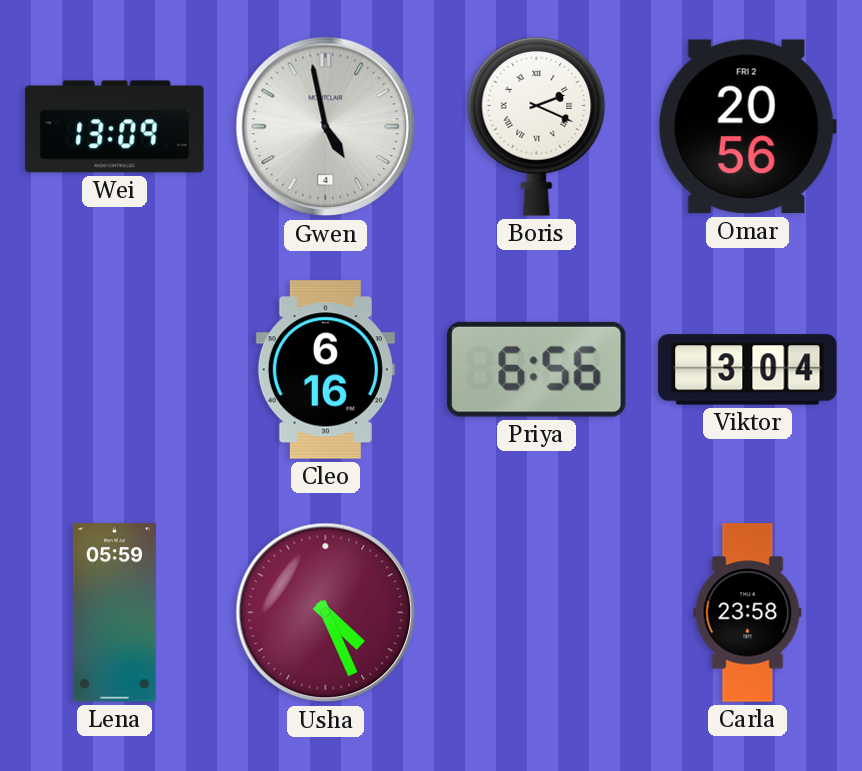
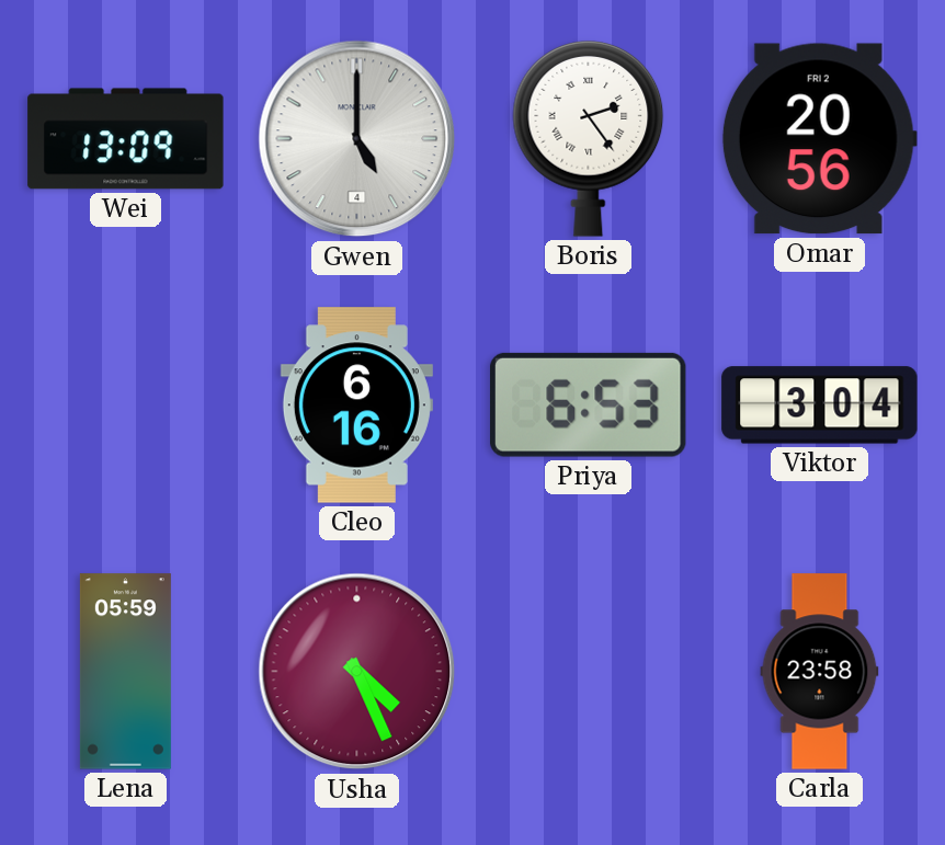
Gwen: 4:58 -> 5:00
Boris: 2:19 -> 2:24
Priya: 6:56 -> 6:53
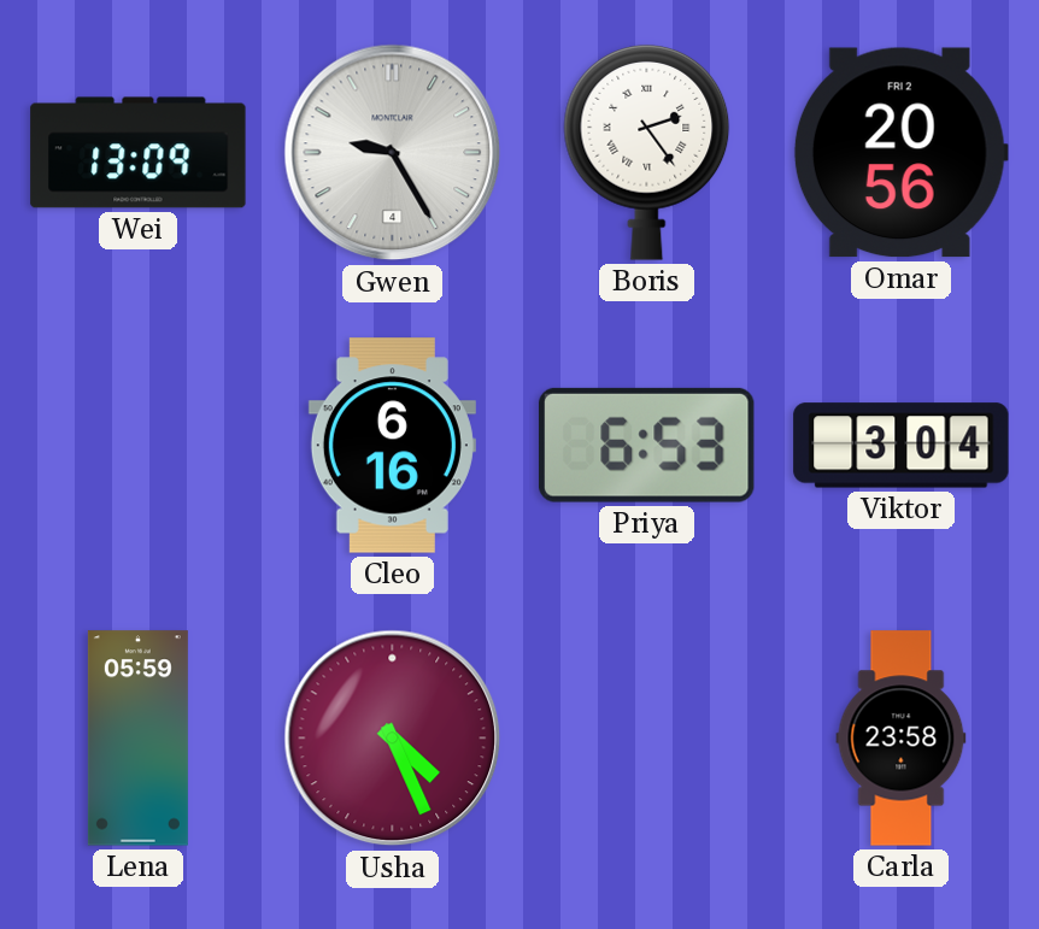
Gwen: 5:00 -> 9:25
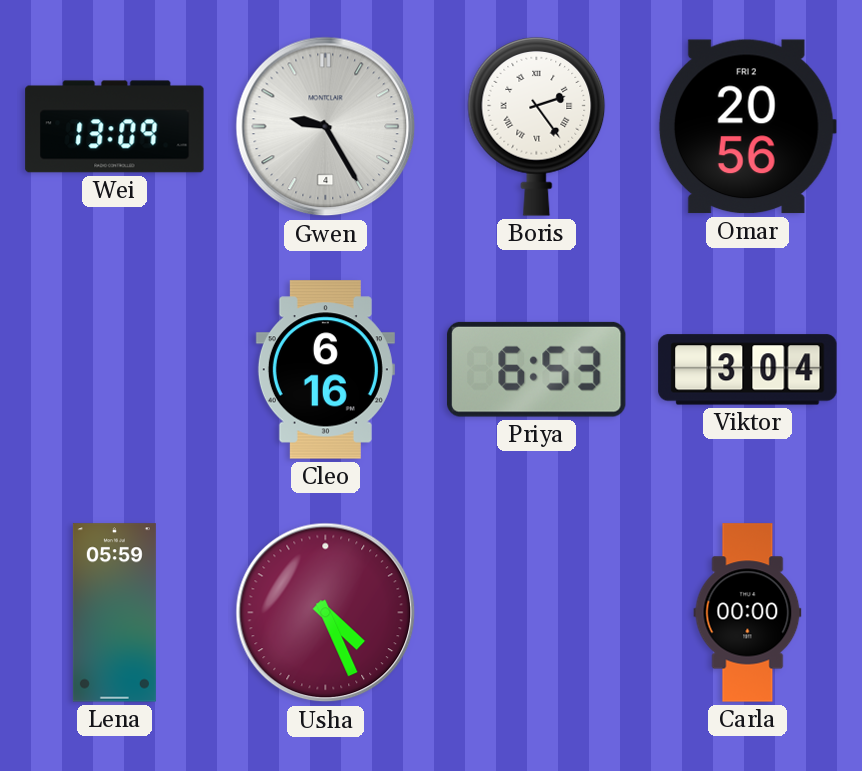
Carla: 23:58 -> 00:00
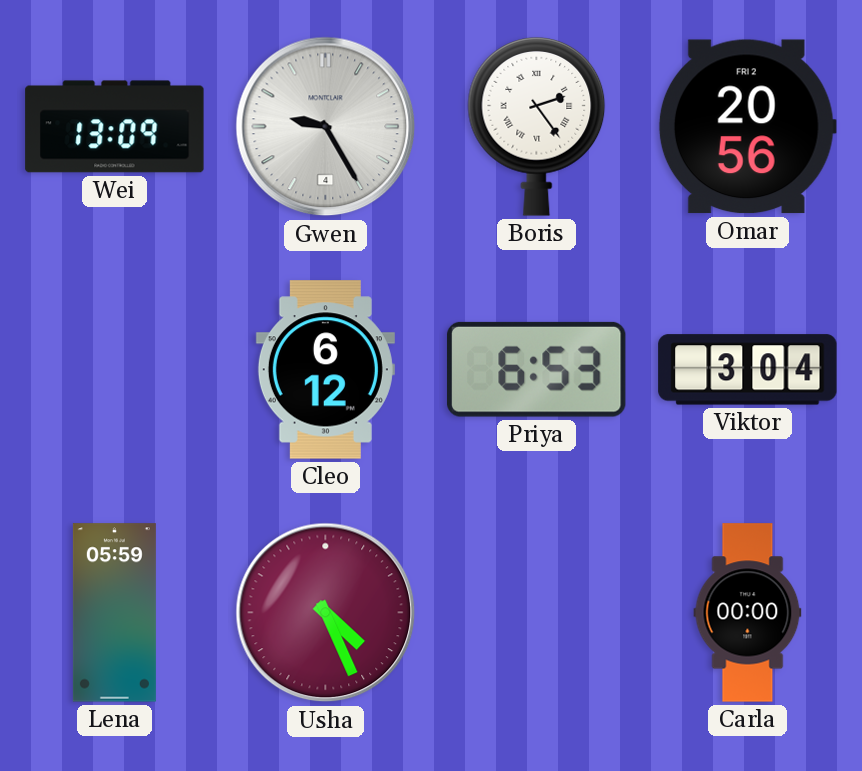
Cleo: 6:16 -> 6:12
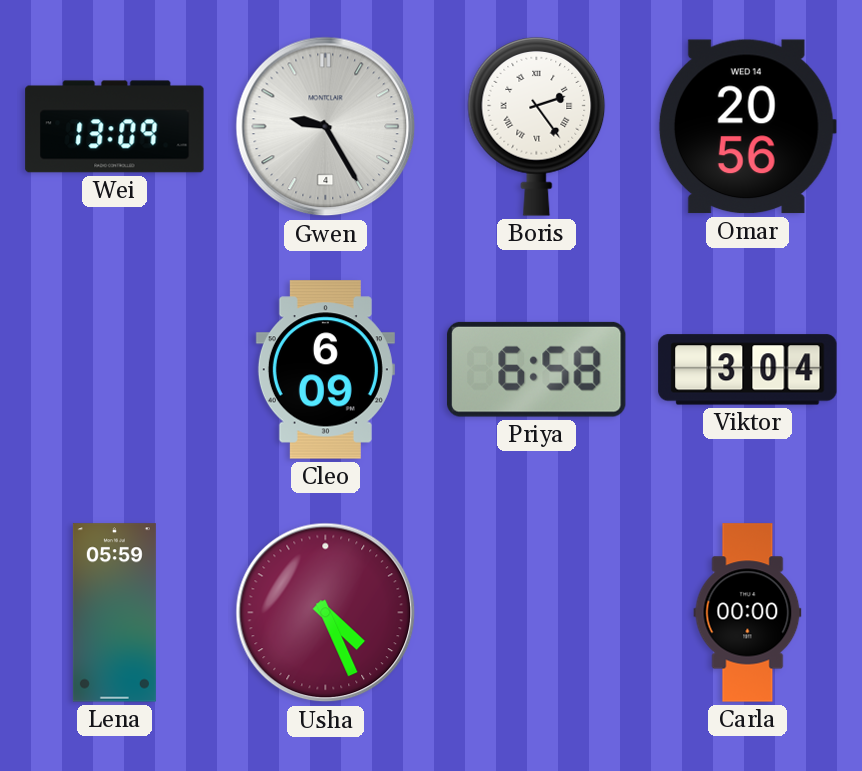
Omar date: FRI 2 -> WED 14
Cleo: 6:12 -> 6:09
Priya: 6:53 -> 6:58
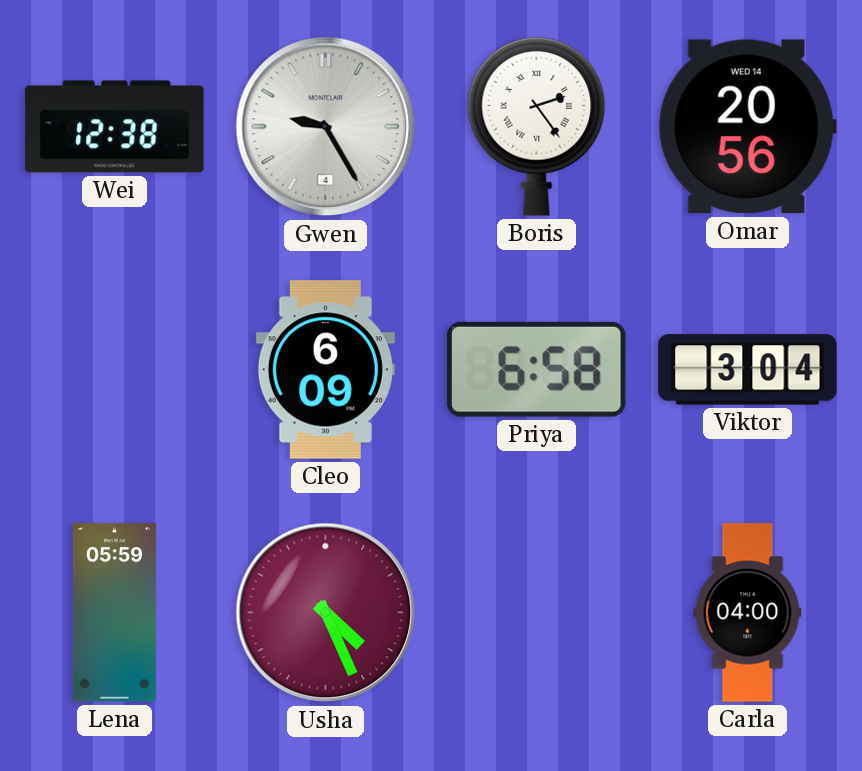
Wei: 13:09 -> 12:38
Carla: 00:00 -> 04:00
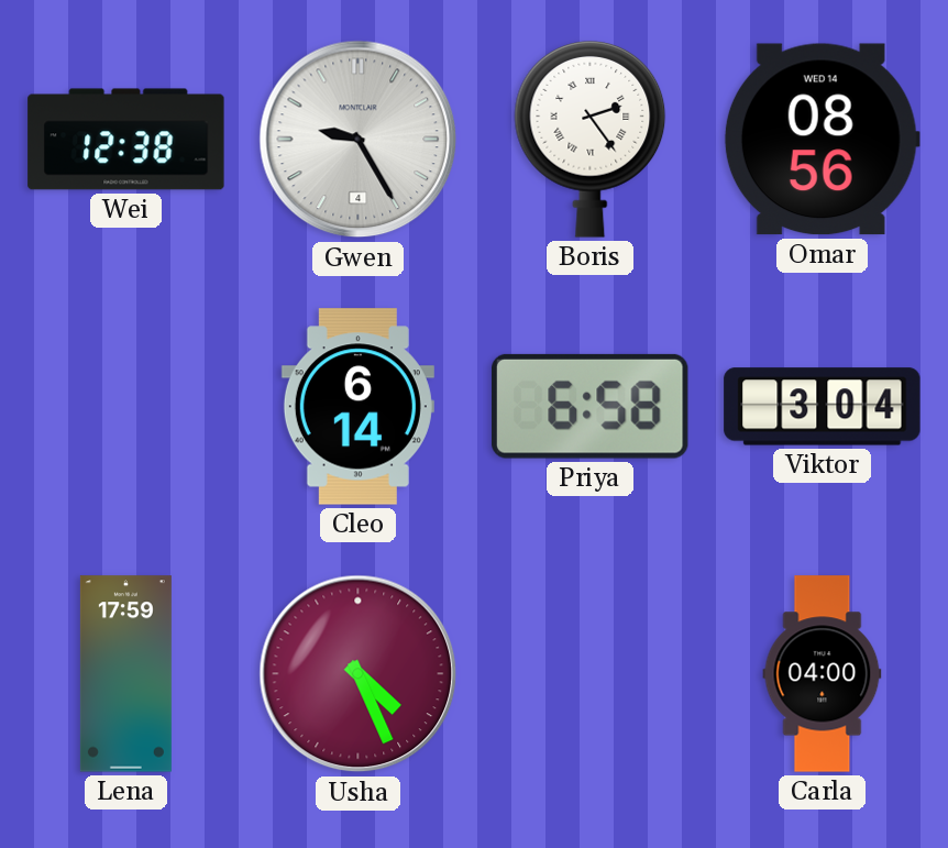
Omar: 20:56 -> 08:56
Cleo: 6:09 -> 6:14
Lena: 05:59 -> 17:59
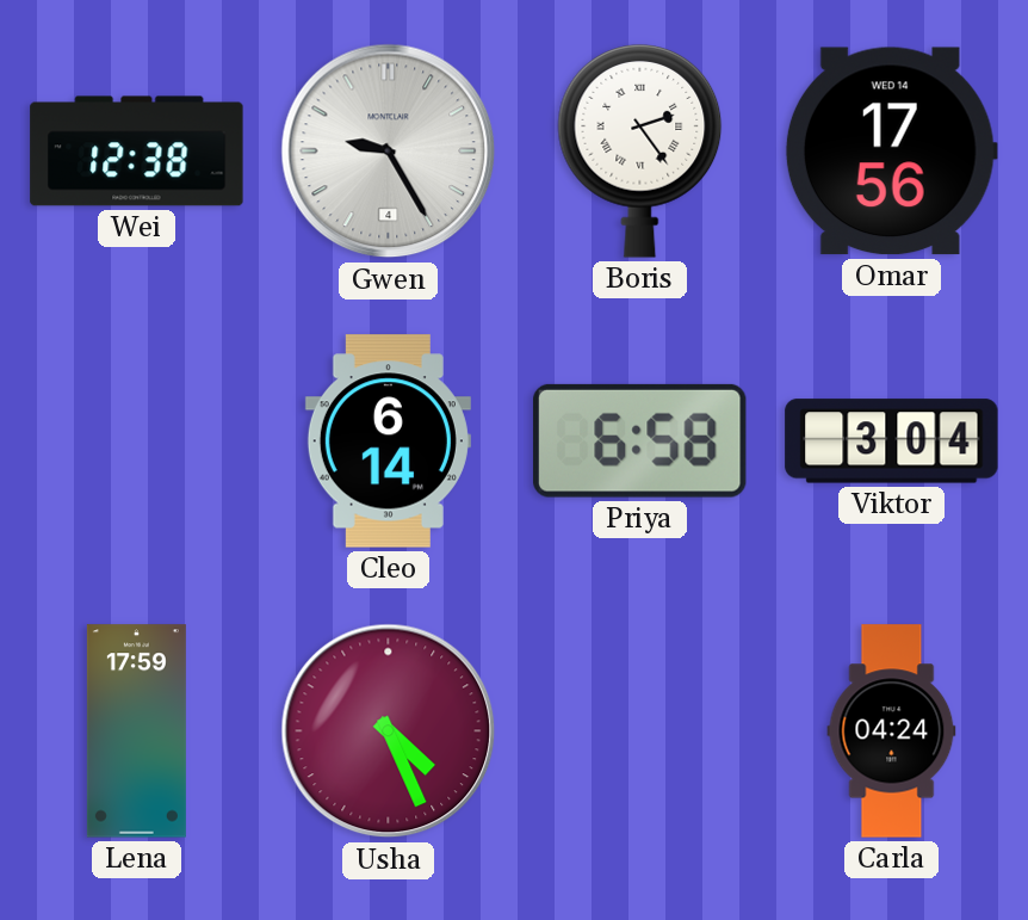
Omar: 08:56 -> 17:56
Carla: 04:00 -> 04:24
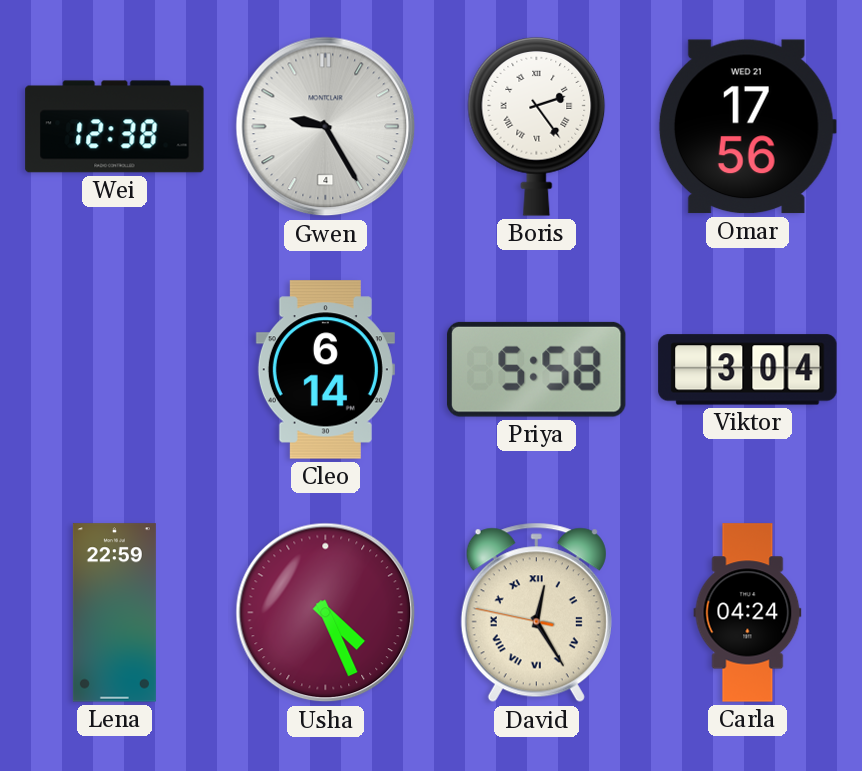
Omar date: WED 14 -> WED 21
Priya: 6:58 -> 5:58
Lena: 17:59 -> 22:59
David: none -> 12:24
